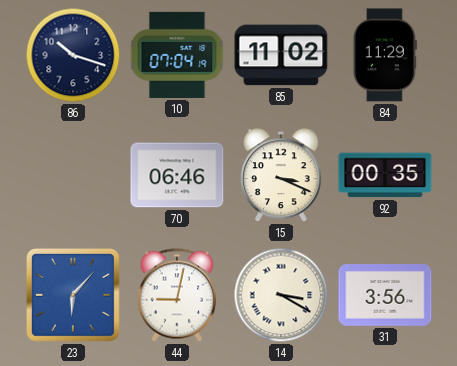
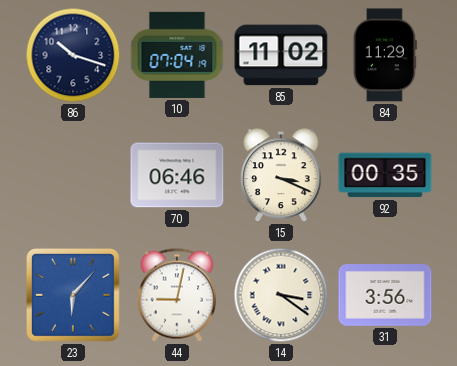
14: 3:20 -> 3:21
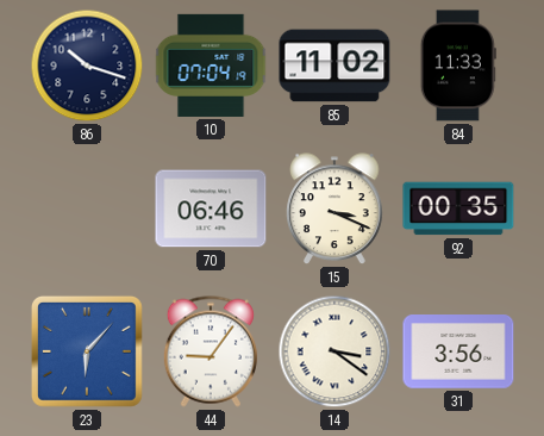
84: 11:29 -> 11:33
44: 9:02 -> 9:06
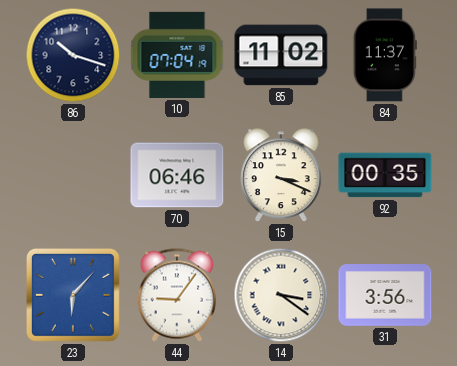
84: 11:33 -> 11:37
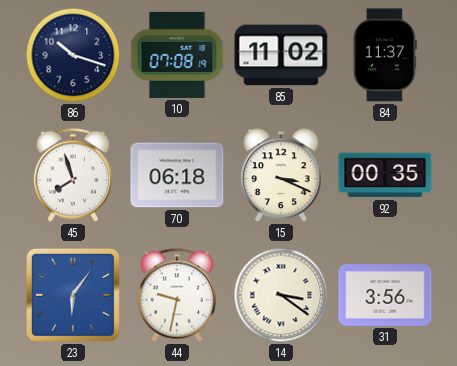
10: 07:04 -> 07:08
45: none -> 7:57
70: 06:46 -> 06:18
23: 6:07 -> 6:06
44: 9:06 -> 9:32
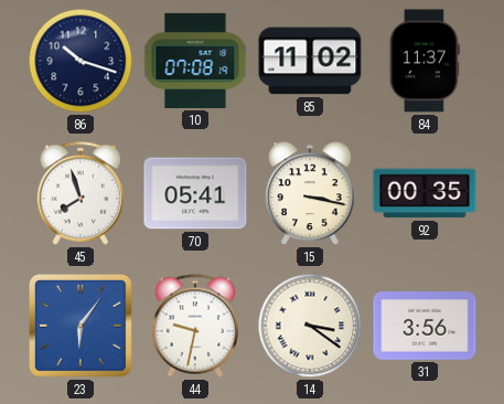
70: 06:18 -> 05:41
15: 3:19 -> 3:17
